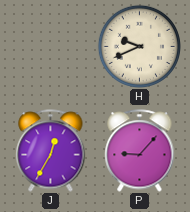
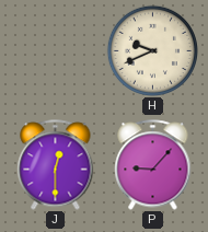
J: 12:35 -> 12:30
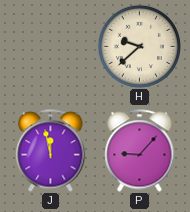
H: 9:41 -> 9:38
J: 12:30 -> 11:58
